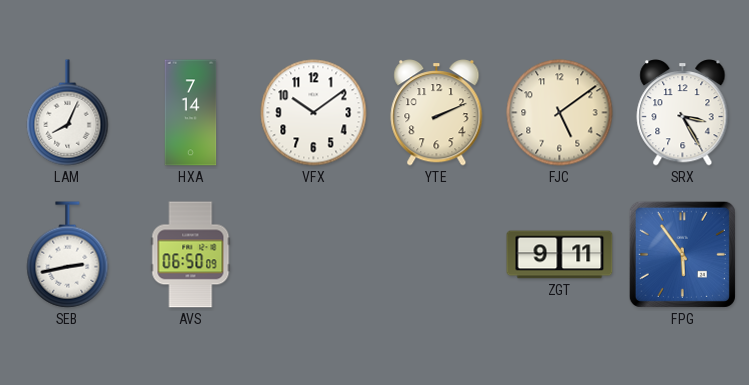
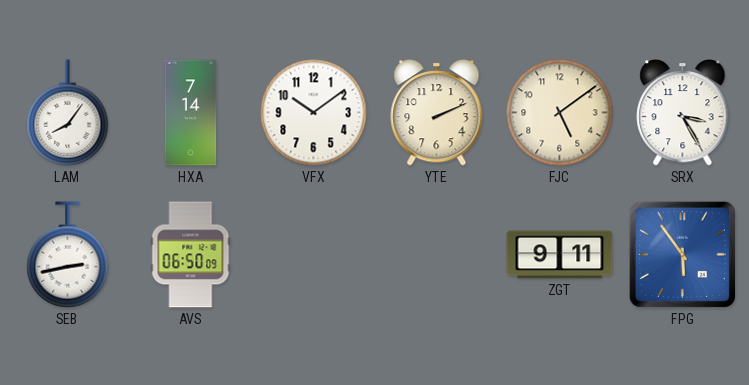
LAM: 8:04 -> 8:06
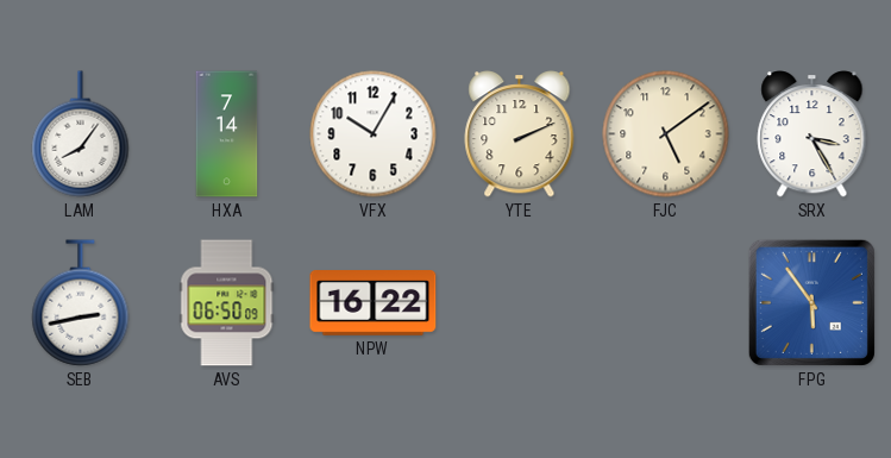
VFX: 10:09 -> 10:05
NPW: none -> 16:22
ZGT: 9:11 -> none
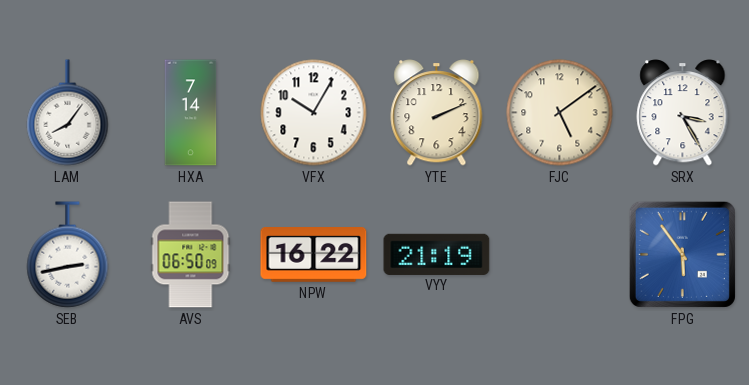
VYY: none -> 21:19
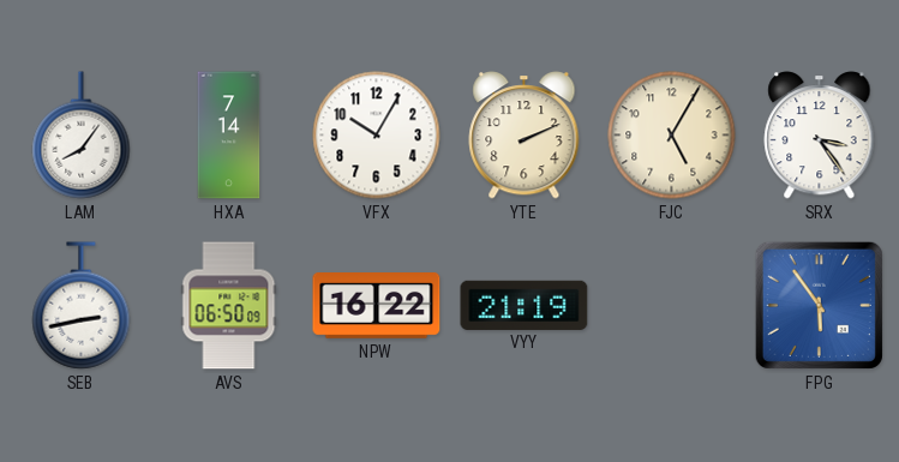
FJC: 5:09 -> 5:05
SRX: 3:25 -> 3:24
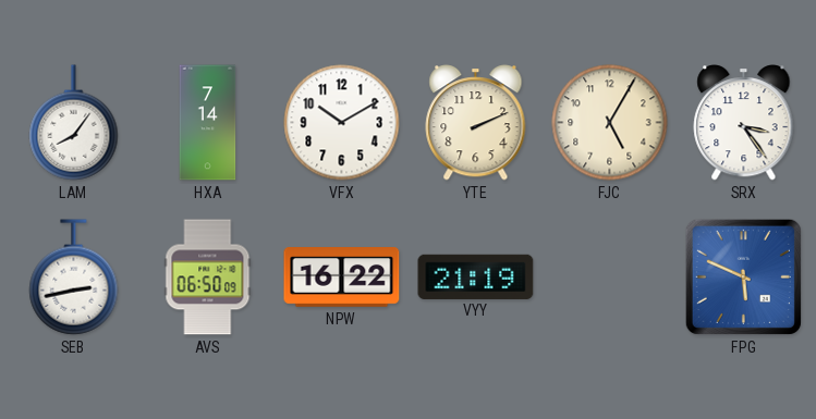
VFX: 10:05 -> 10:10
FPG: 5:54 -> 5:49
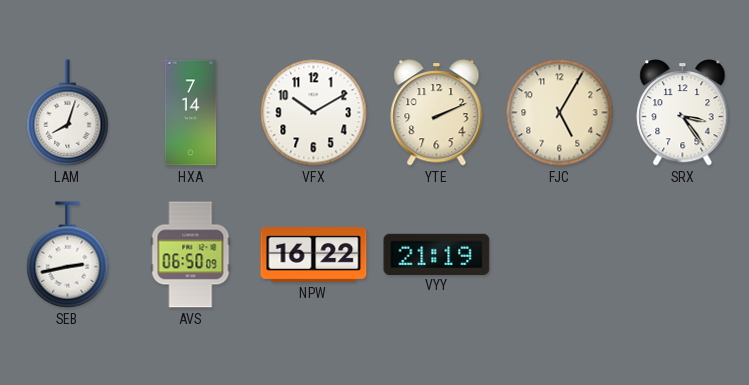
LAM: 8:06 -> 8:03
FPG: 5:49 -> none
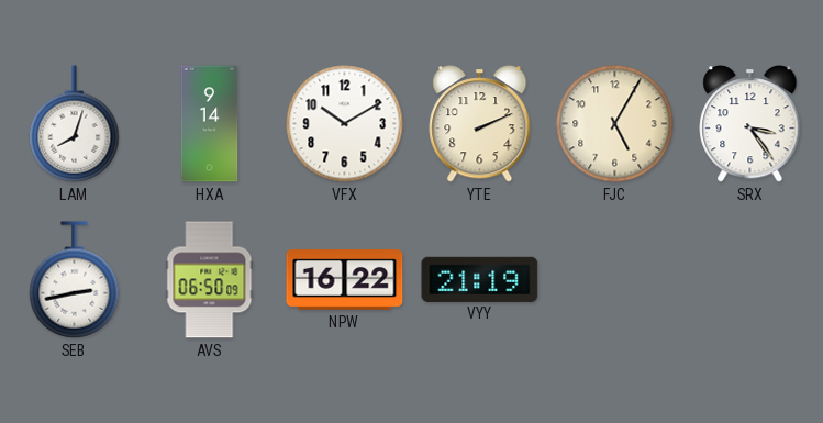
HXA: 7:14 -> 9:14
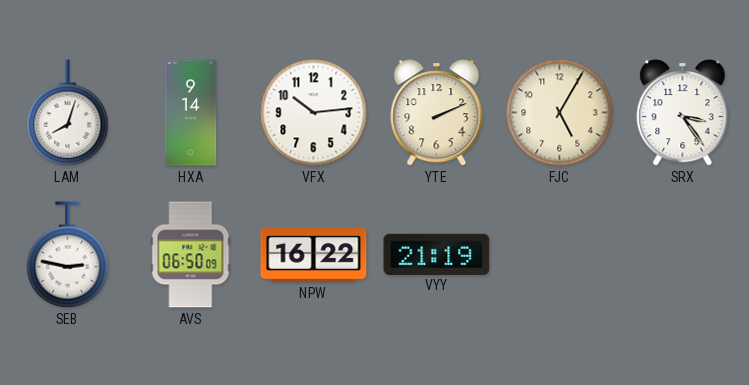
VFX: 10:10 -> 10:14
SEB: 2:43 -> 2:47
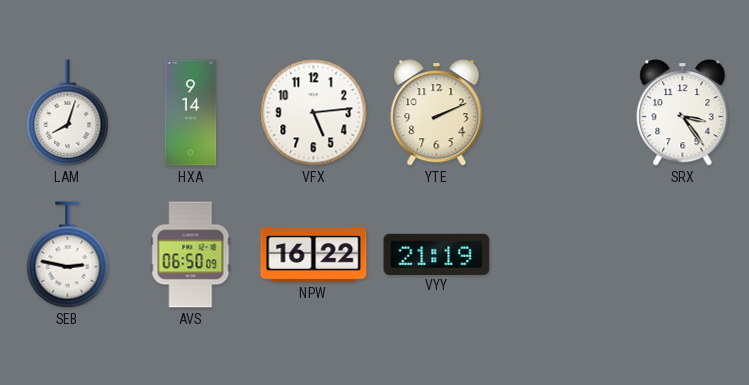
VFX: 10:14 -> 5:14
FJC: 5:05 -> none
